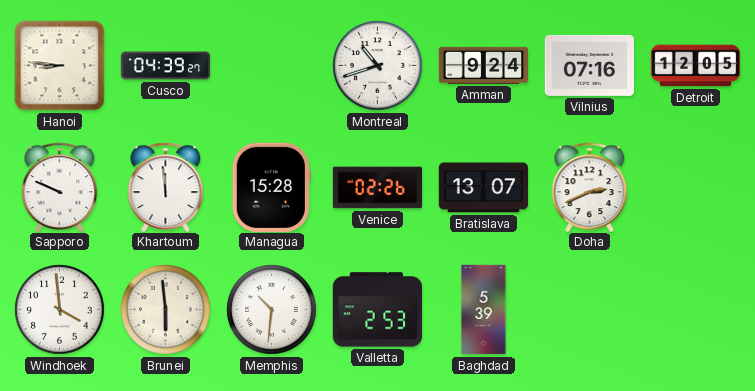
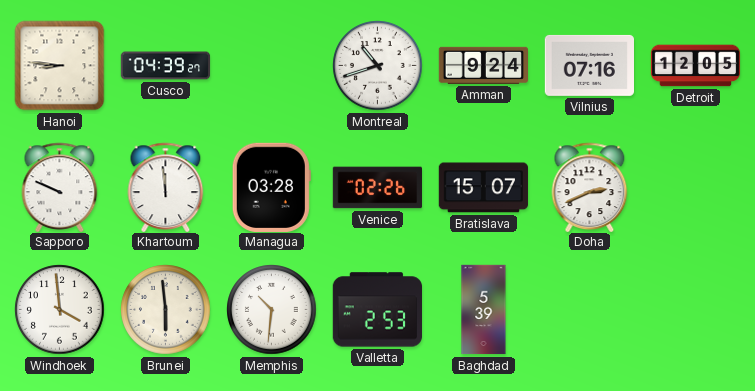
Managua: 15:28 -> 03:28
Bratislava: 13:07 -> 15:07
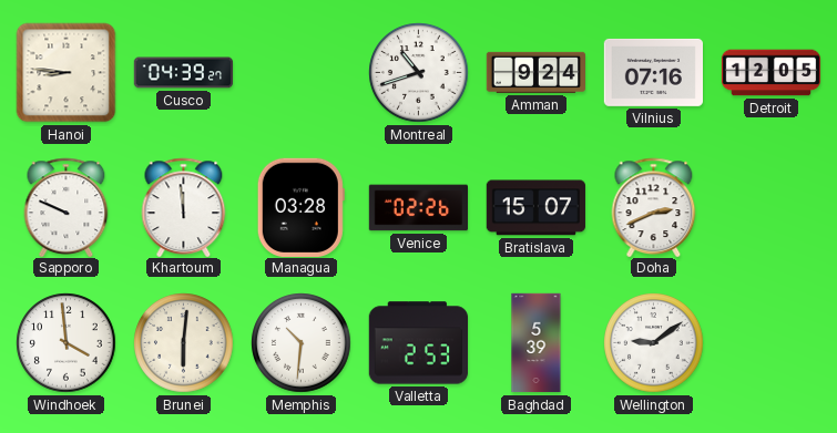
Brunei: 5:59 -> 6:01
Wellington: none -> 9:09
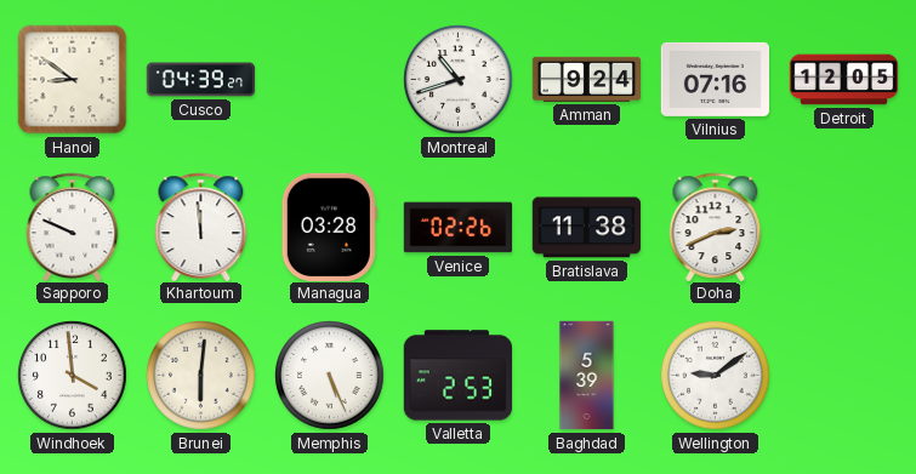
Hanoi: 8:46 -> 8:51
Bratislava: 15:07 -> 11:38
Memphis: 10:31 -> 5:26
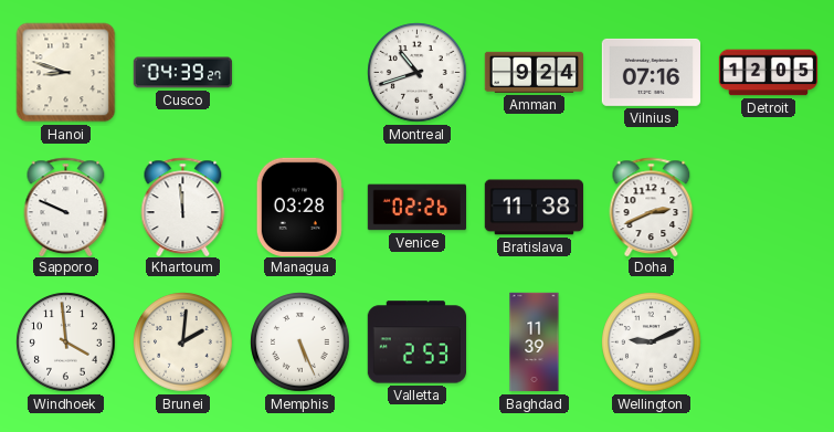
Hanoi: 8:51 -> 8:48
Brunei: 6:01 -> 2:01
Baghdad: 5:39 -> 11:39
Wellington: 9:09 -> 9:11
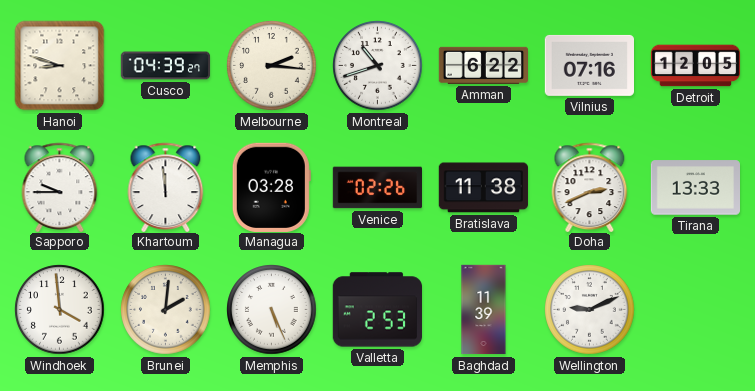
Melbourne: none -> 2:16
Amman: 9:24 -> 6:22
Sapporo: 9:49 -> 9:45
Tirana: none -> 13:33
